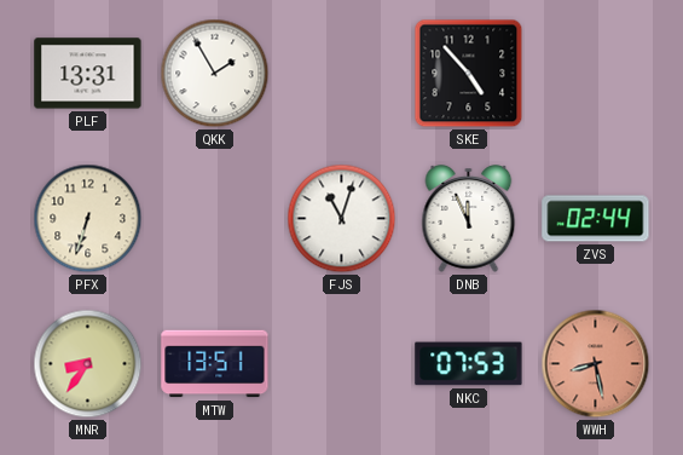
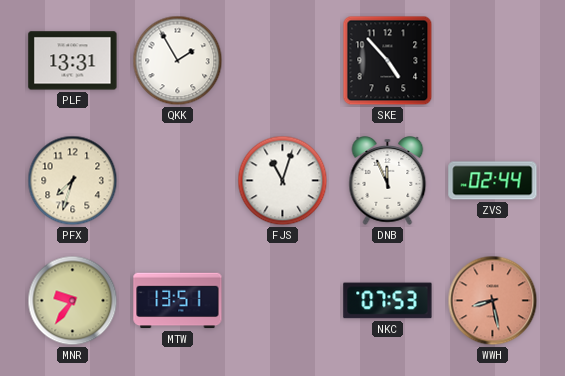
PFX: 6:33 -> 7:33
MNR: 8:36 -> 9:36
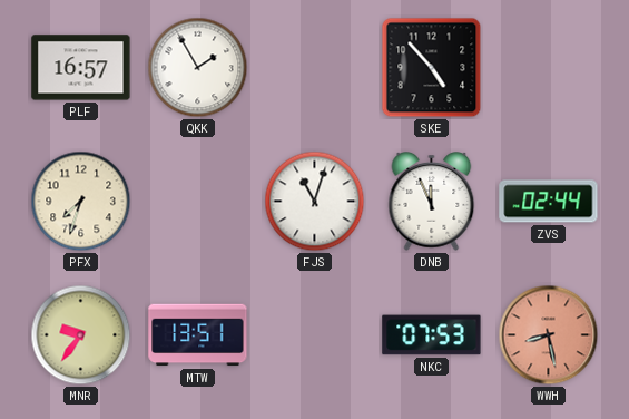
PLF: 13:31 -> 16:57
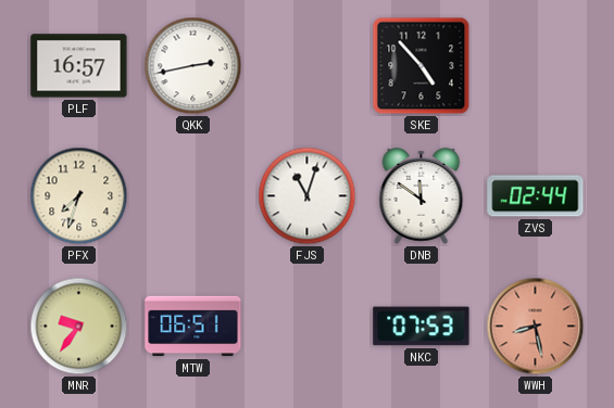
QKK: 1:55 -> 2:43
DNB: 11:56 -> 11:51
MTW: 13:51 -> 06:51
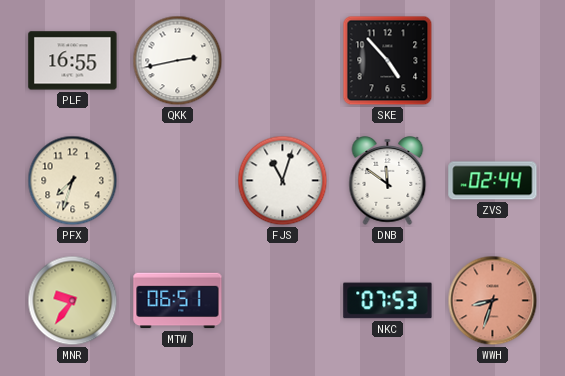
PLF: 16:57 -> 16:55
WWH: 8:28 -> 8:33
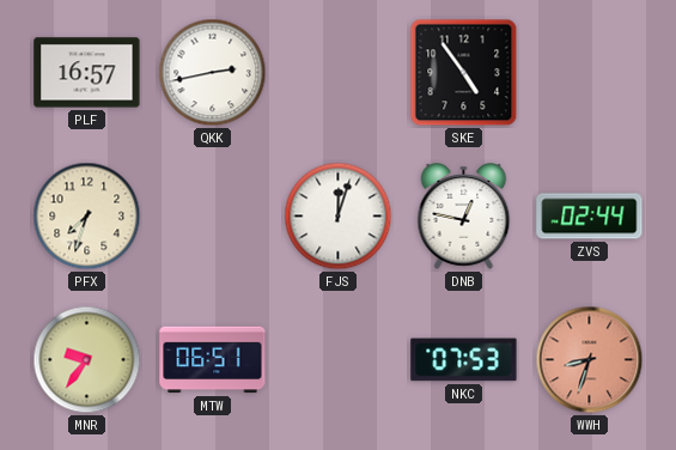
PLF: 16:55 -> 16:57
SKE: 4:53 -> 4:54
FJS: 11:03 -> 12:03
DNB: 11:51 -> 12:47
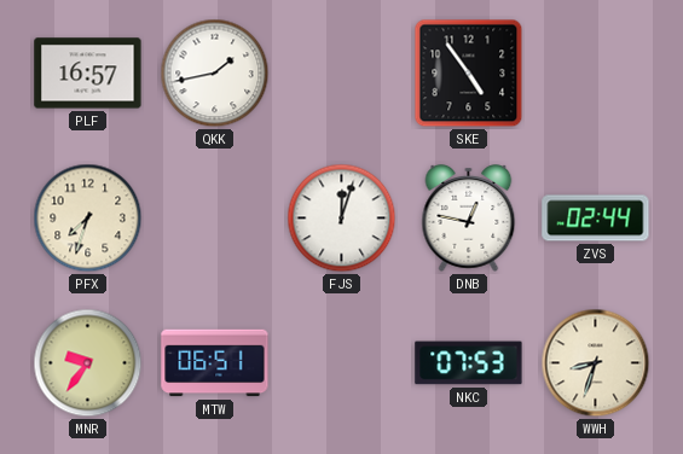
QKK: 2:43 -> 1:43
WWH dial: salmon -> cream
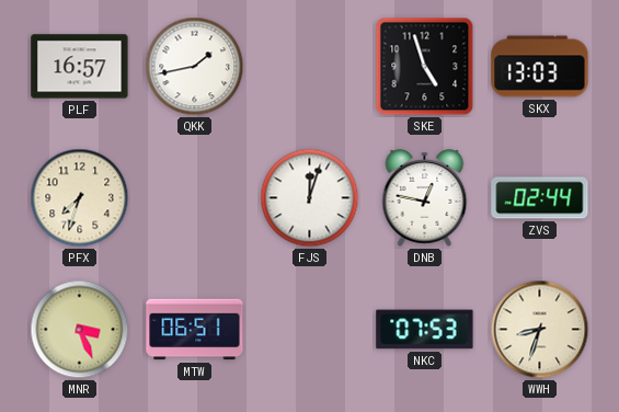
SKE: 4:54 -> 4:57
SKX: none -> 13:03
MNR: 9:36 -> 3:26
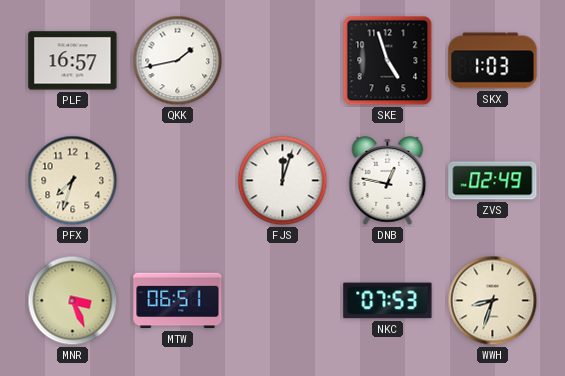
SKX: 13:03 -> 1:03
ZVS: 02:44 -> 02:49
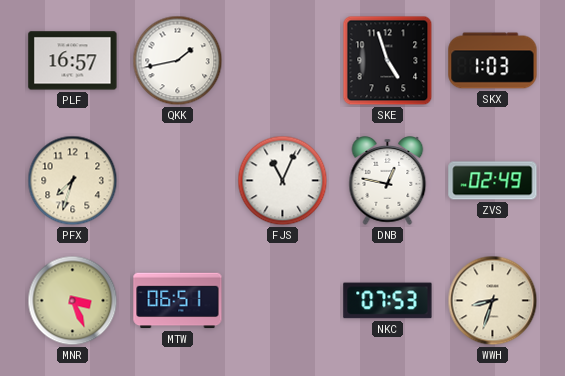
FJS: 12:03 -> 11:04
